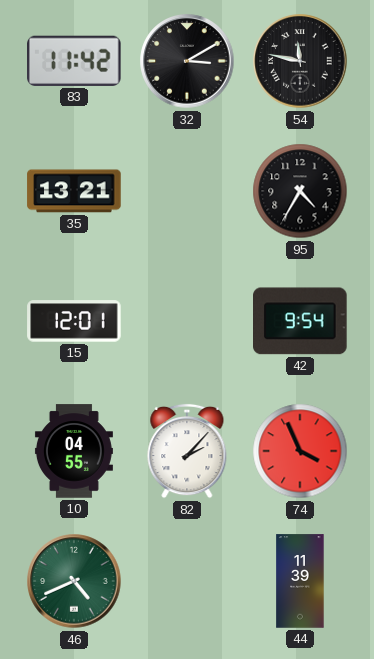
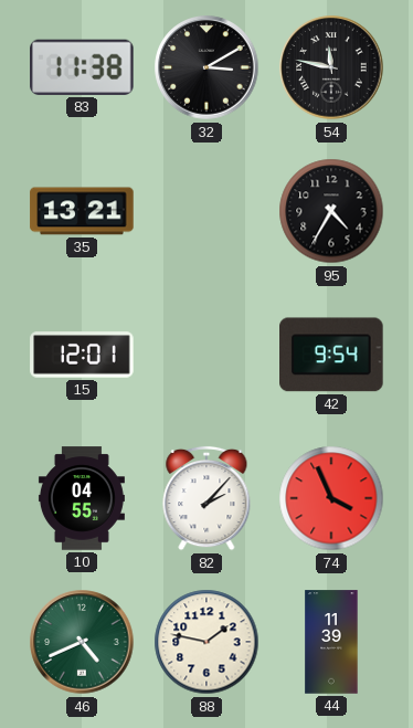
83: 11:42 -> 11:38
88: none -> 1:47
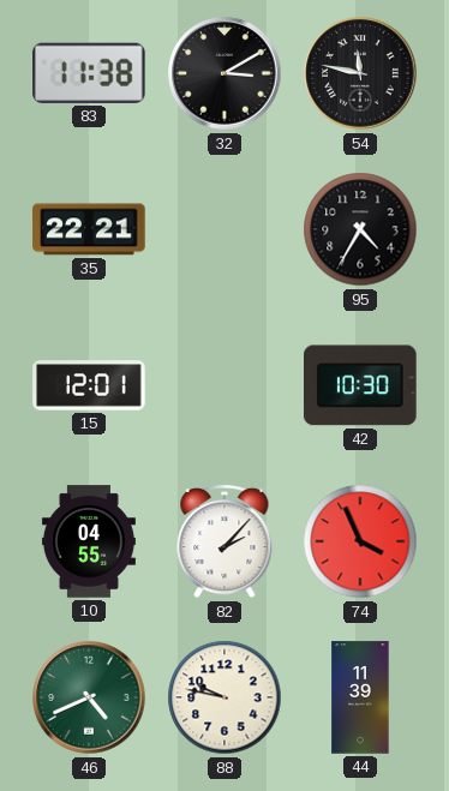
35: 13:21 -> 22:21
42: 9:54 -> 10:30
88: 1:47 -> 9:47
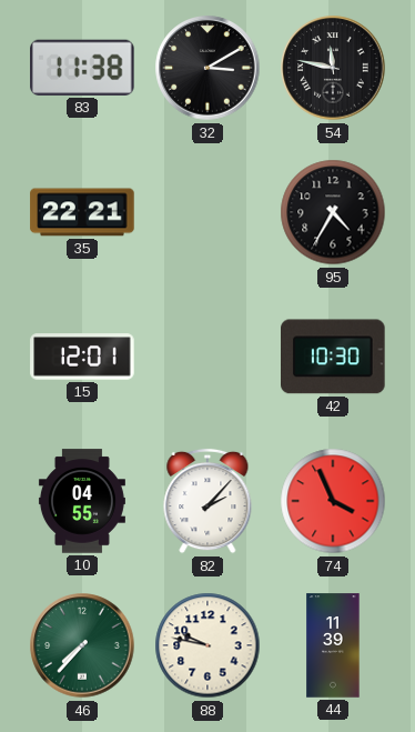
46: 4:41 -> 7:37
